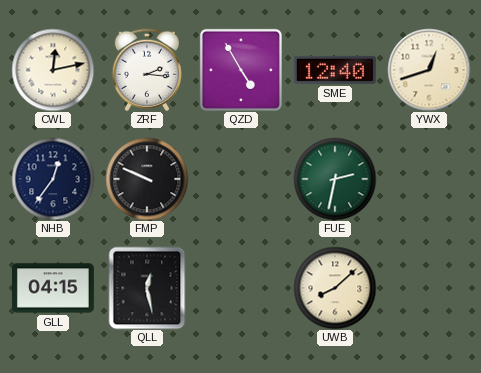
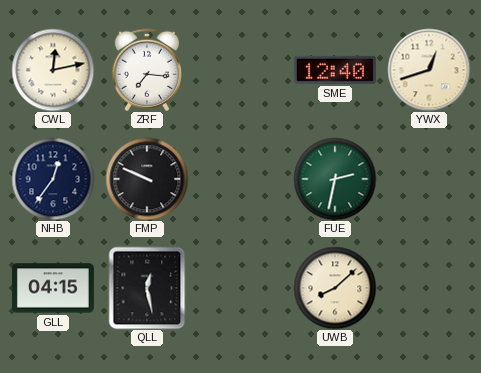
ZRF: 2:16 -> 7:16
QZD: 4:55 -> none
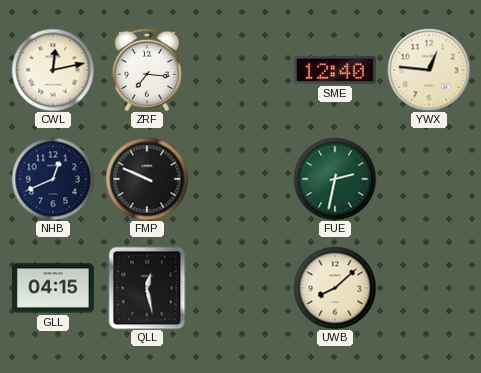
YWX: 12:42 -> 12:46
NHB: 12:36 -> 12:41
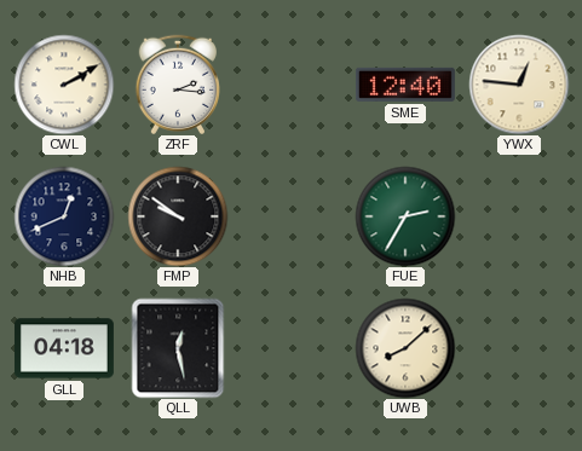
CWL: 12:13 -> 2:10
ZRF: 7:16 -> 2:16
FMP: 9:49 -> 9:51
FUE: 2:32 -> 2:35
GLL: 04:15 -> 04:18
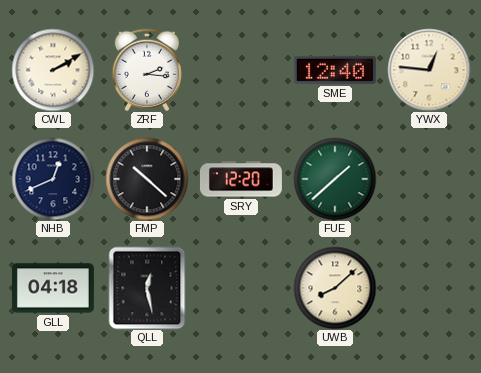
FMP: 9:51 -> 10:22
SRY: none -> 12:20
FUE: 2:35 -> 1:38
